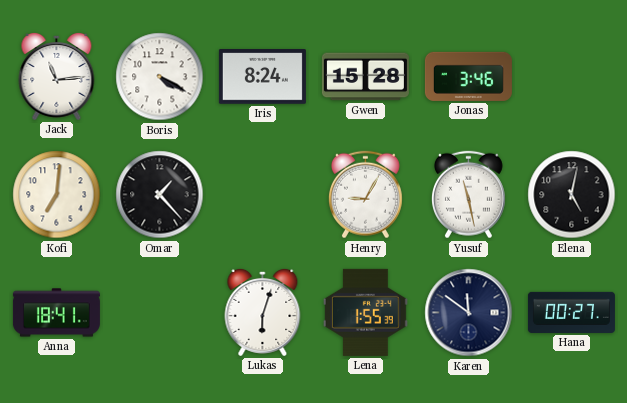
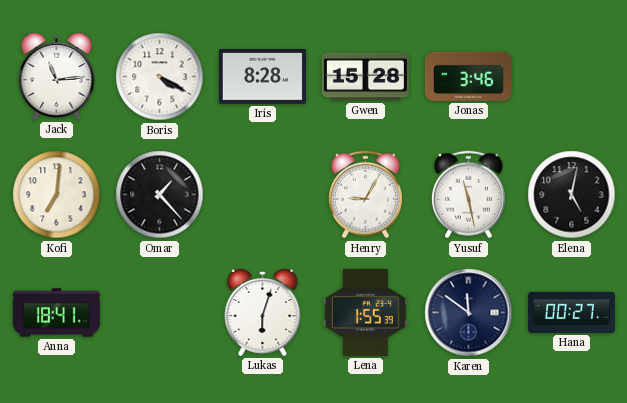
Iris: 8:24 -> 8:28
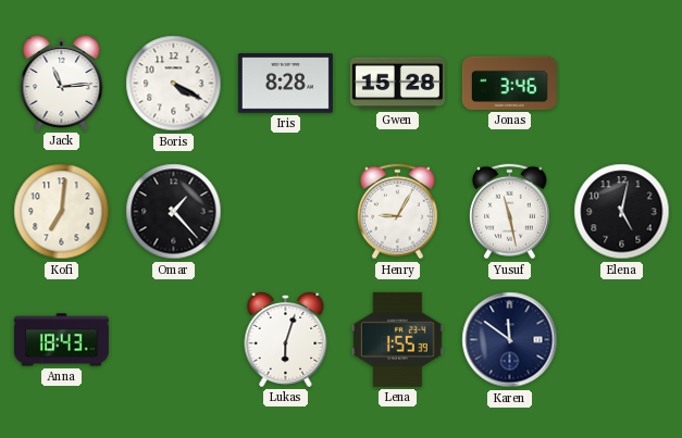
Anna: 18:41 -> 18:43
Hana: 00:27 -> none
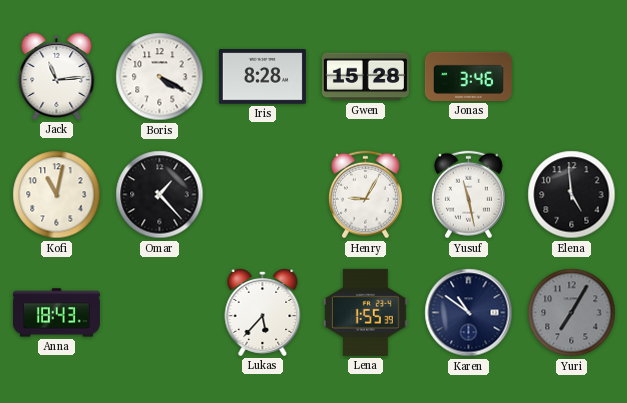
Kofi: 7:01 -> 11:02
Elena: 5:02 -> 4:59
Lukas: 6:03 -> 5:37
Karen: 11:51 -> 10:51
Yuri: none -> 7:05
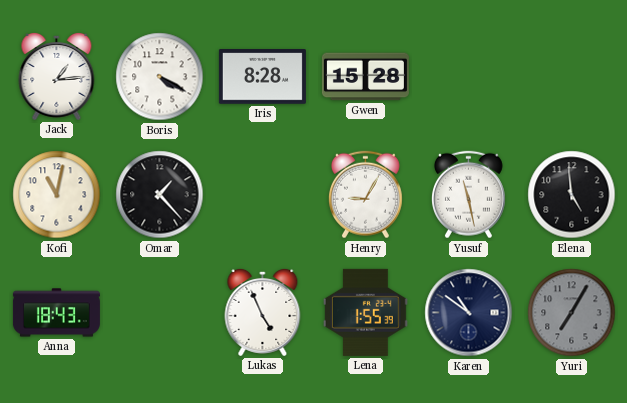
Jack: 11:14 -> 1:14
Jonas: 3:46 -> none
Lukas: 5:37 -> 4:56
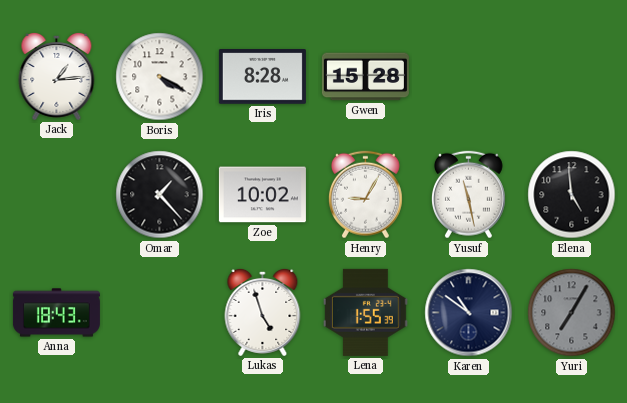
Kofi: 11:02 -> none
Zoe: none -> 10:02
Lukas: 4:56 -> 4:57
